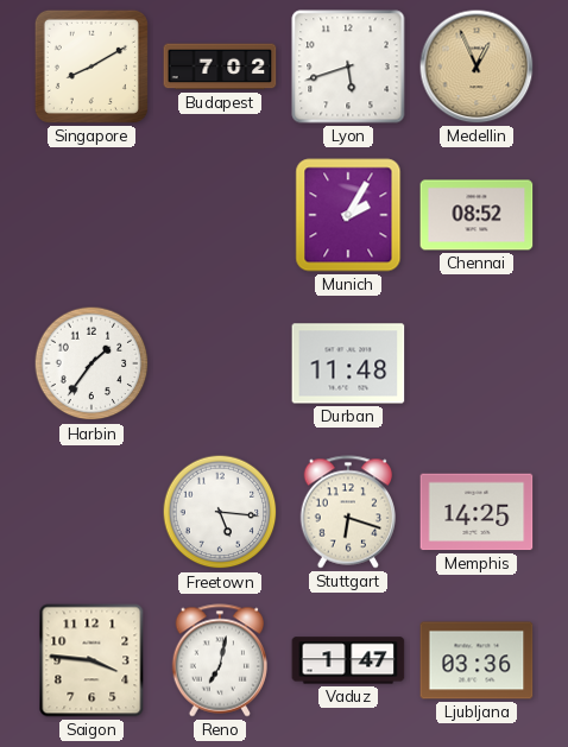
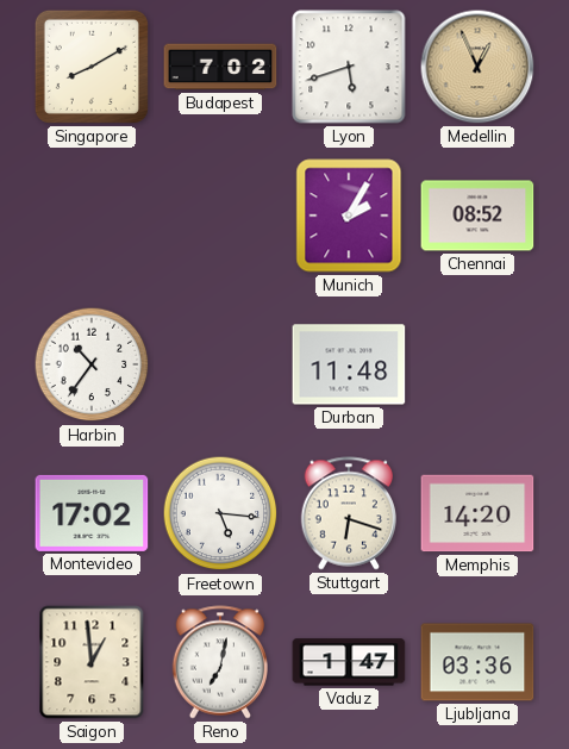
Harbin: 1:36 -> 10:36
Montevideo: none -> 17:02
Memphis: 14:25 -> 14:20
Saigon: 3:46 -> 12:59
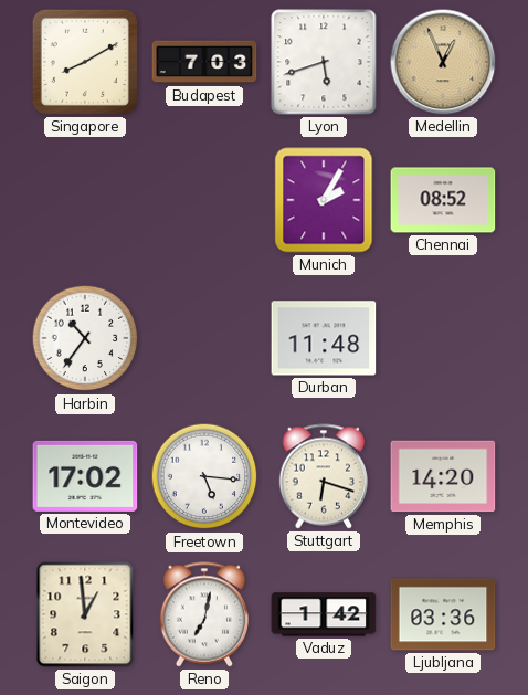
Budapest: 7:02 -> 7:03
Vaduz: 1:47 -> 1:42
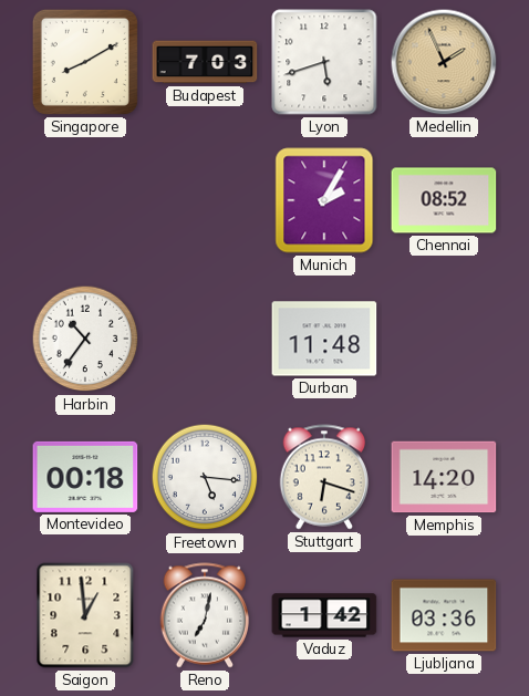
Medellin: 12:56 -> 1:56
Montevideo: 17:02 -> 00:18
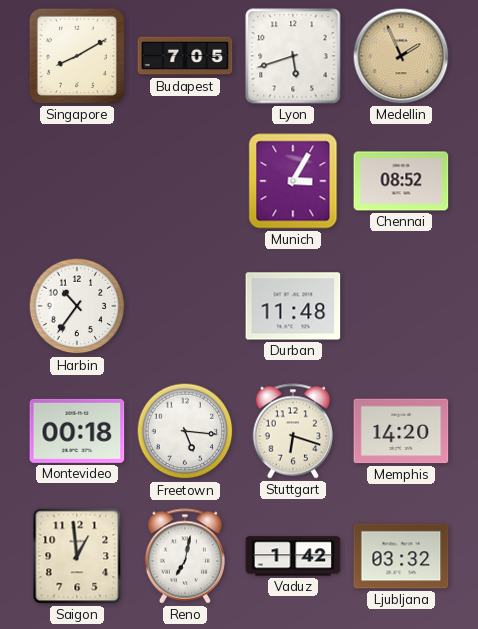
Budapest: 7:03 -> 7:05
Munich: 2:05 -> 3:05
Ljubljana: 03:36 -> 03:32
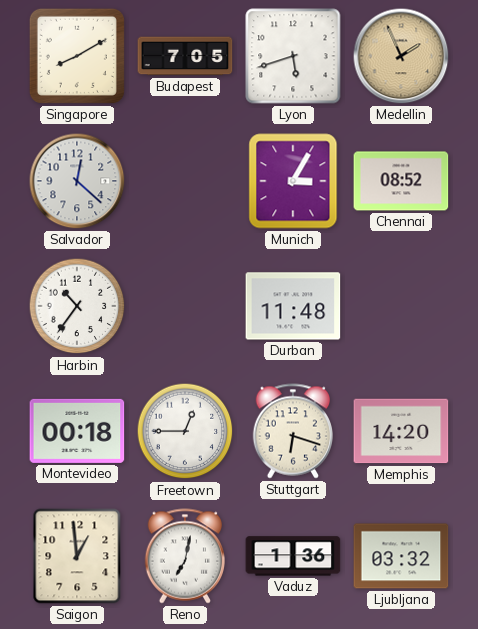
Salvador: none -> 12:22
Freetown: 5:16 -> 12:45
Vaduz: 1:42 -> 1:36
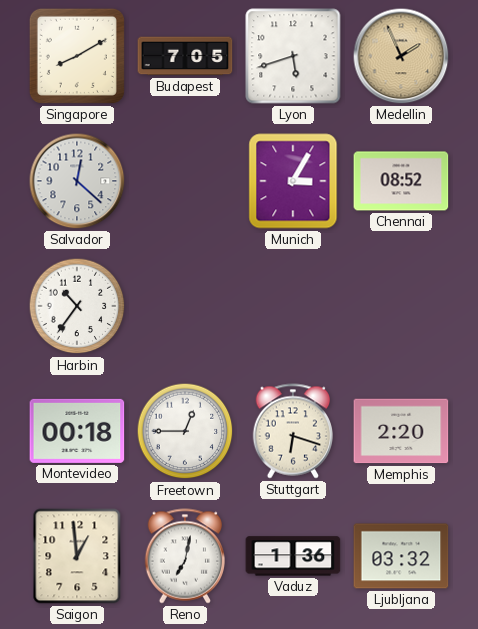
Durban: 11:48 -> none
Memphis: 14:20 -> 2:20
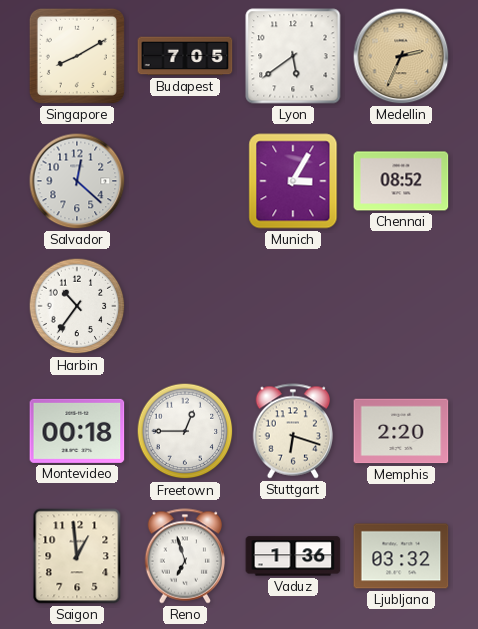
Lyon: 5:42 -> 5:39
Medellin: 1:56 -> 2:34
Reno: 7:02 -> 6:57
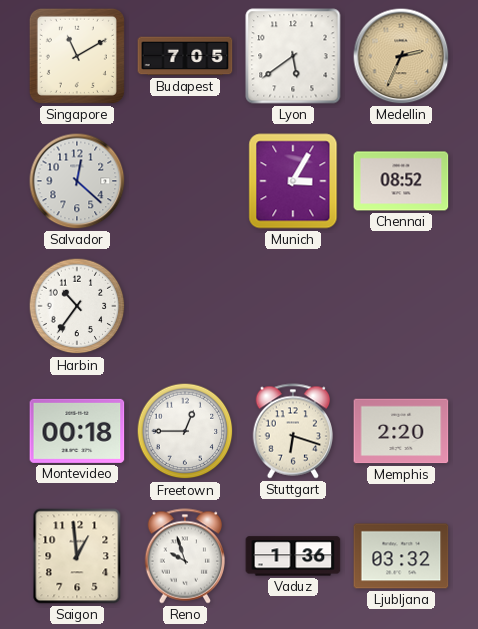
Singapore: 8:10 -> 11:10
Reno: 6:57 -> 9:57
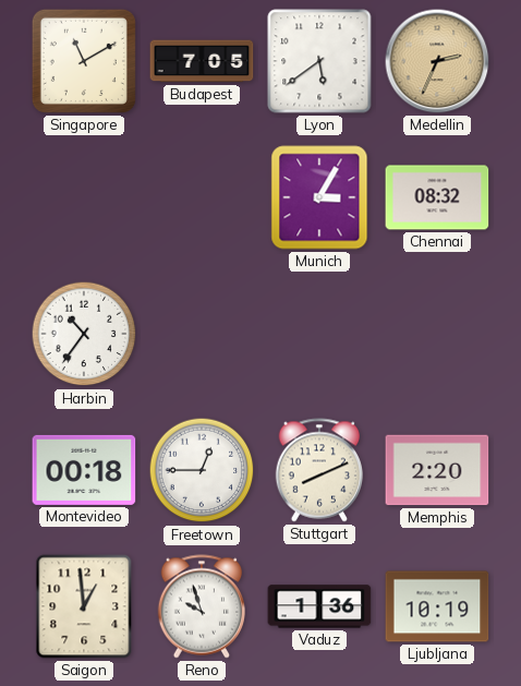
Salvador: 12:22 -> none
Chennai: 08:52 -> 08:32
Stuttgart: 6:18 -> 8:11
Ljubljana: 03:32 -> 10:19
